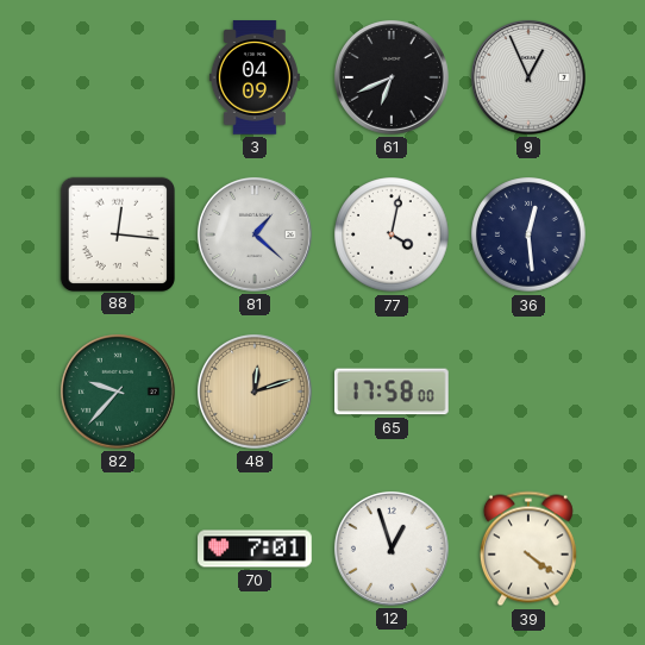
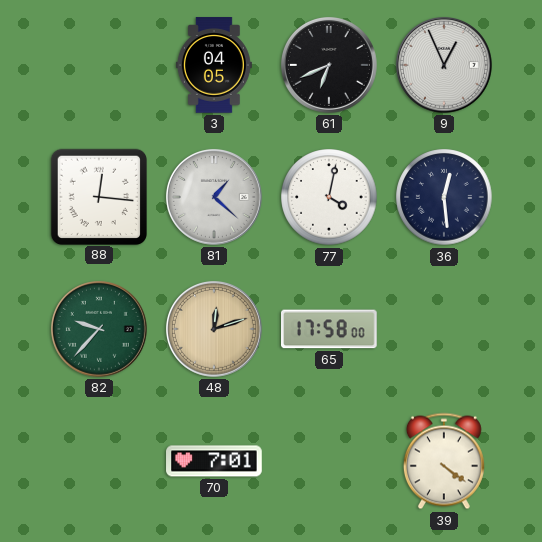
3: 04:09 -> 04:05
12: 12:57 -> none
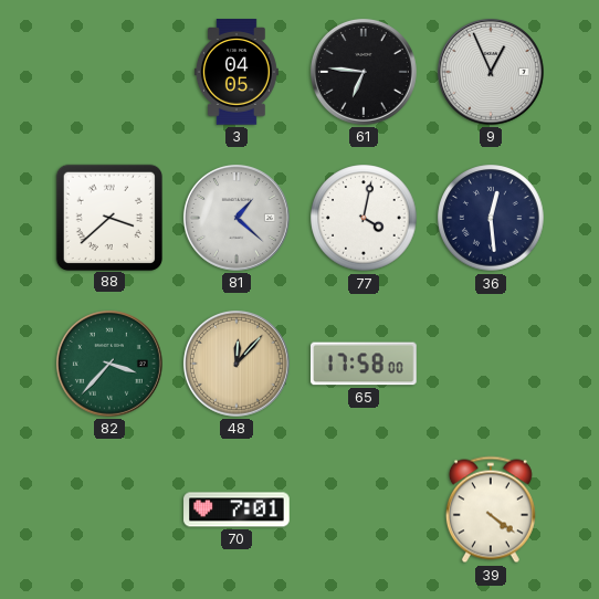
61: 6:41 -> 6:46
88: 12:16 -> 3:38
82: 9:37 -> 3:37
48: 12:12 -> 12:07
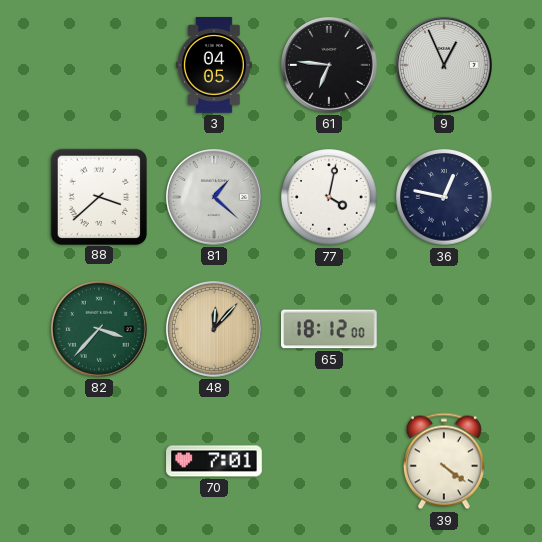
36: 12:29 -> 12:47
65: 17:58 -> 18:12
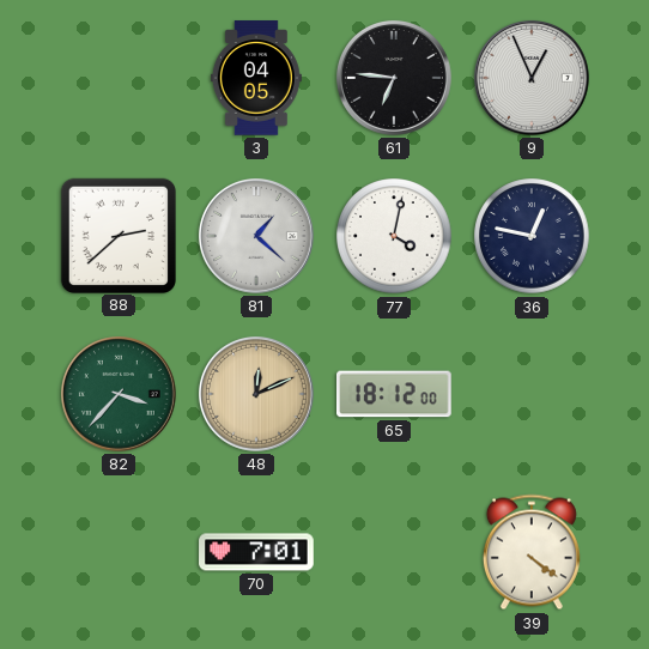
88: 3:38 -> 2:38
48: 12:07 -> 12:11
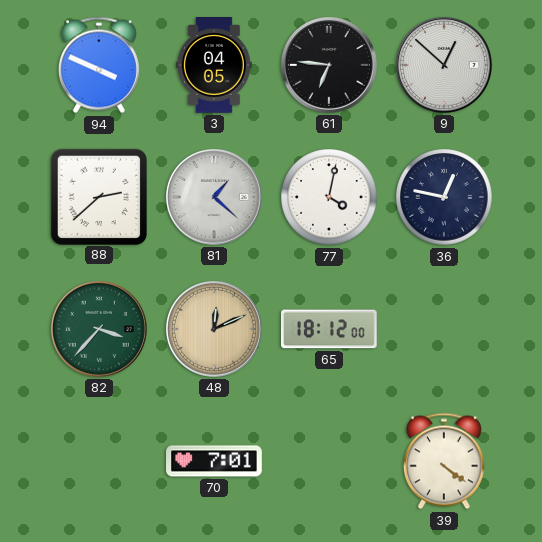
94: none -> 3:49
9: 12:56 -> 12:52
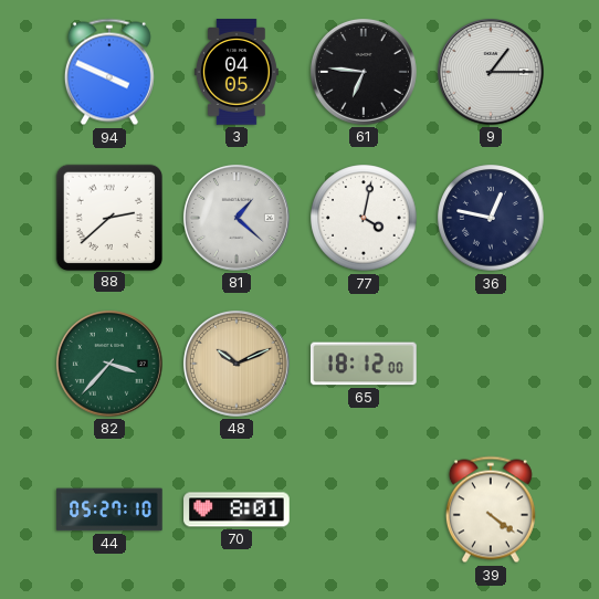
9: 12:52 -> 1:15
48: 12:11 -> 10:11
44: none -> 05:27
70: 7:01 -> 8:01
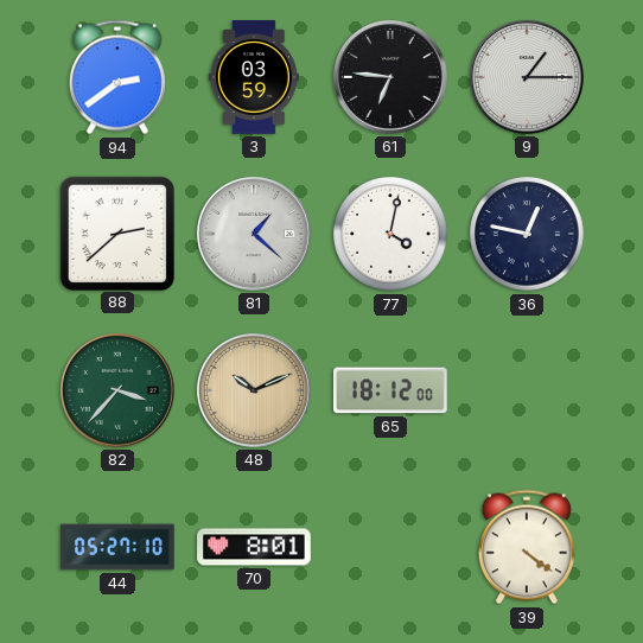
94: 3:49 -> 2:39
3: 04:05 -> 03:59
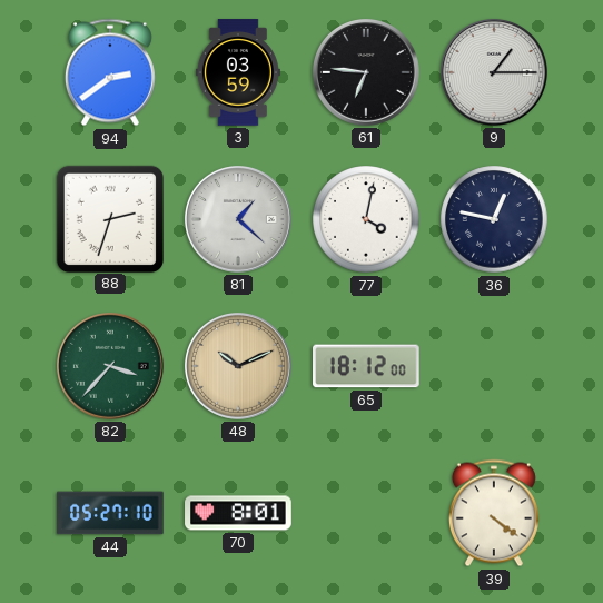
88: 2:38 -> 2:33
